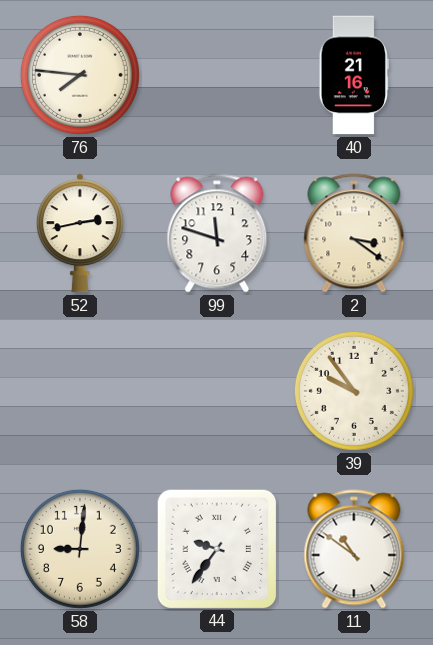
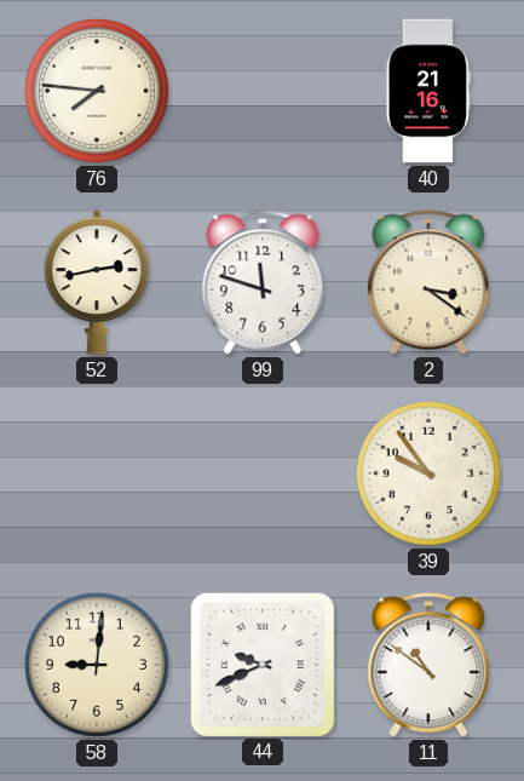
44: 9:36 -> 9:41
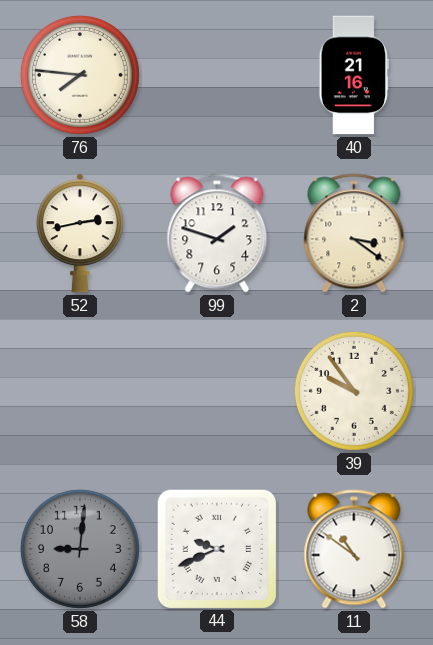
99: 11:48 -> 1:48
58 dial: cream -> grey
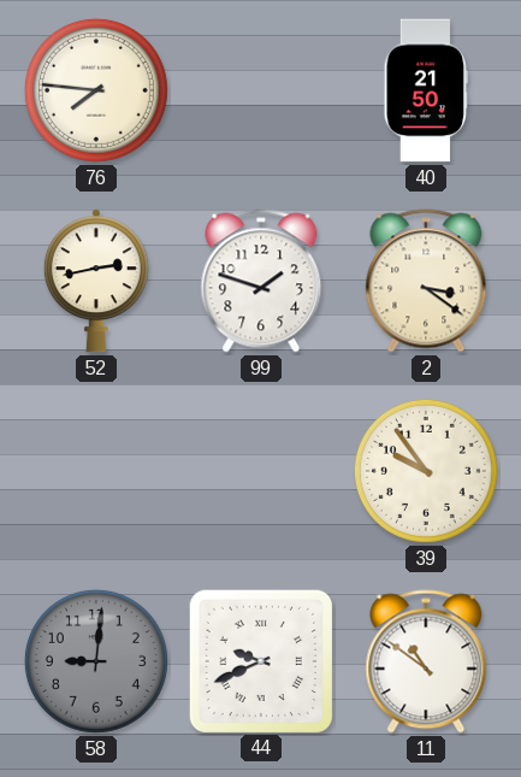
40: 21:16 -> 21:50
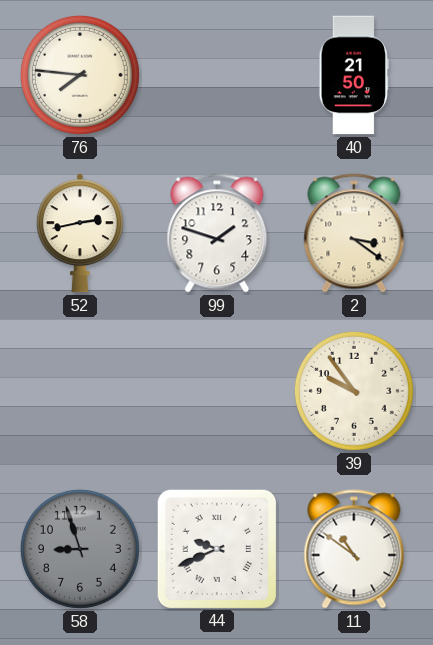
58: 9:01 -> 8:57
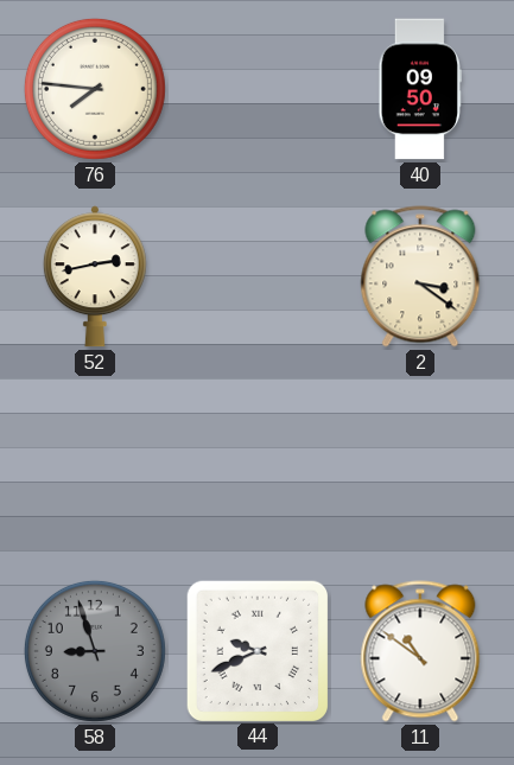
40: 21:50 -> 09:50
99: 1:48 -> none
39: 9:54 -> none
